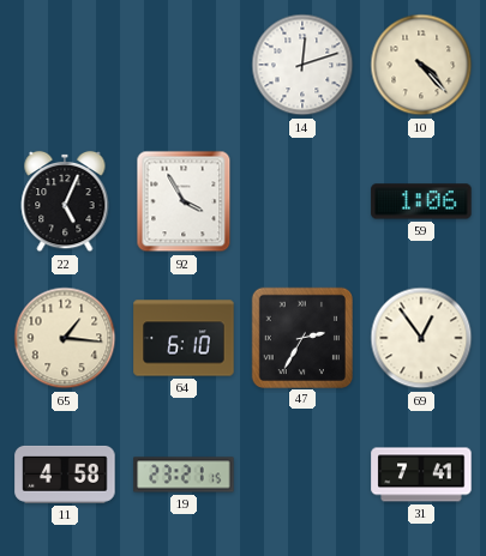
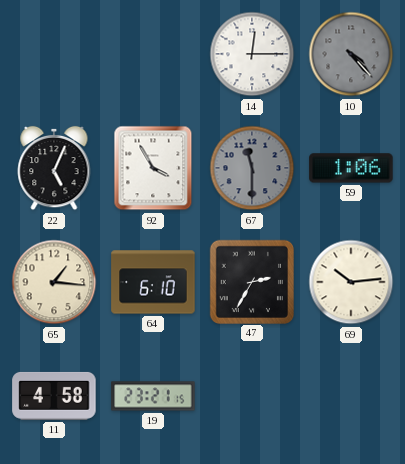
14: 12:12 -> 12:15
10 dial: cream -> grey
67: none -> 11:30
69: 12:54 -> 10:14
31: 7:41 -> none
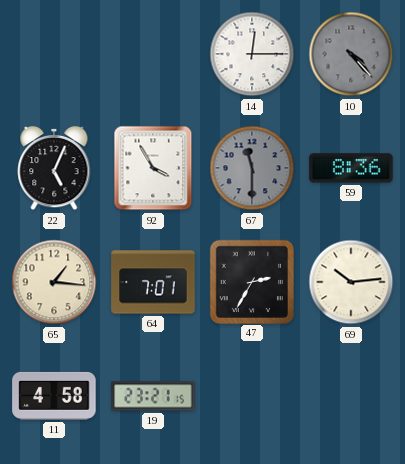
59: 1:06 -> 8:36
64: 6:10 -> 7:01
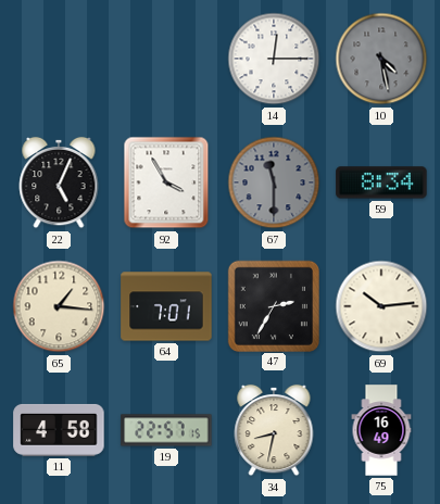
10: 4:23 -> 4:28
59: 8:36 -> 8:34
19: 23:21 -> 22:57
34: none -> 8:32
75: none -> 16:49
